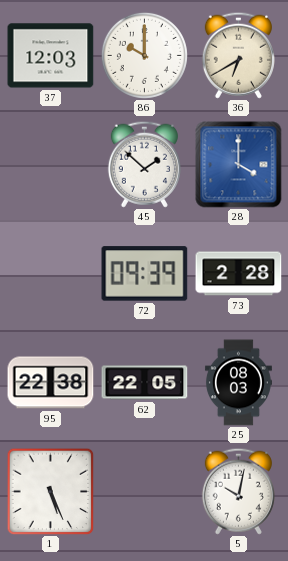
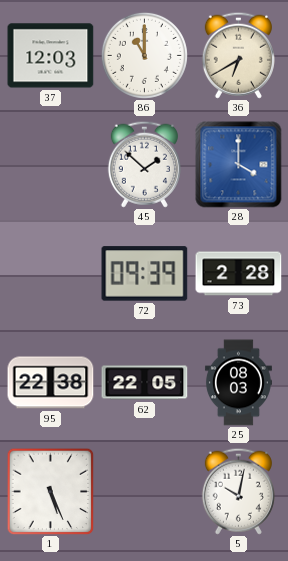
86: 10:00 -> 11:00
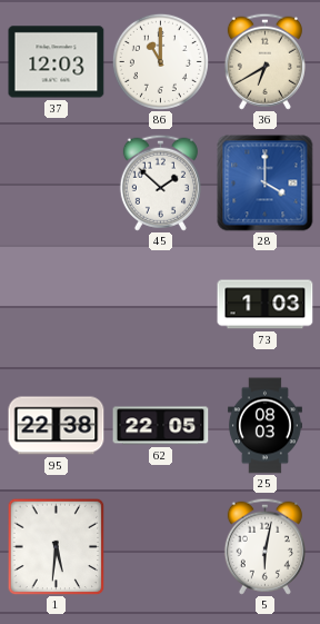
72: 09:39 -> none
73: 2:28 -> 1:03
1: 5:26 -> 5:31
5: 10:02 -> 6:02
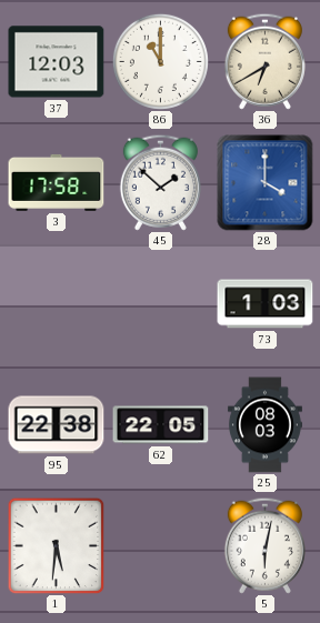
3: none -> 17:58
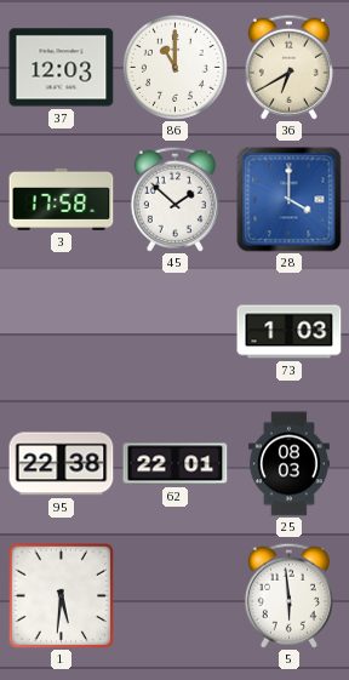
62: 22:05 -> 22:01
5: 6:02 -> 5:59
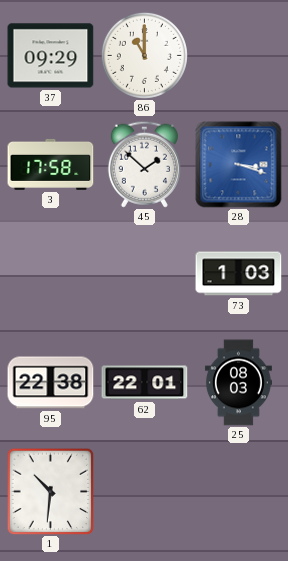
37: 12:03 -> 09:29
36: 6:40 -> none
28: 4:00 -> 3:18
1: 5:31 -> 10:31
5: 5:59 -> none
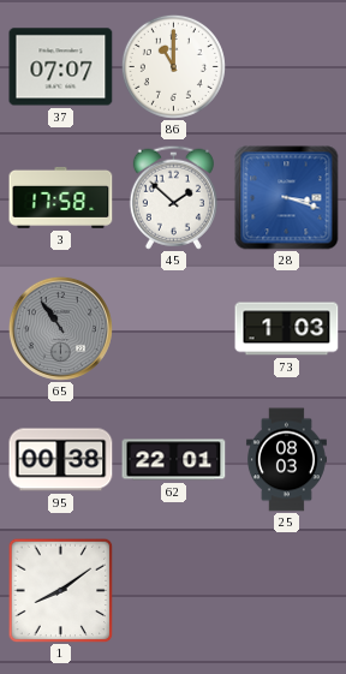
37: 09:29 -> 07:07
65: none -> 10:54
95: 22:38 -> 00:38
1: 10:31 -> 8:09
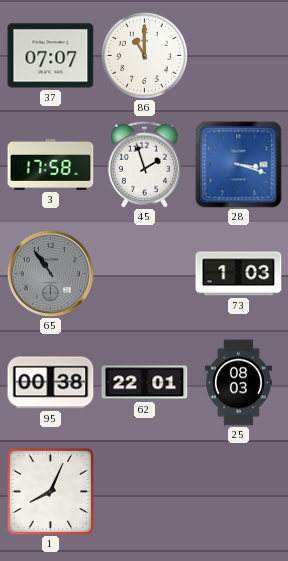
45: 1:52 -> 1:57
1: 8:09 -> 8:04
